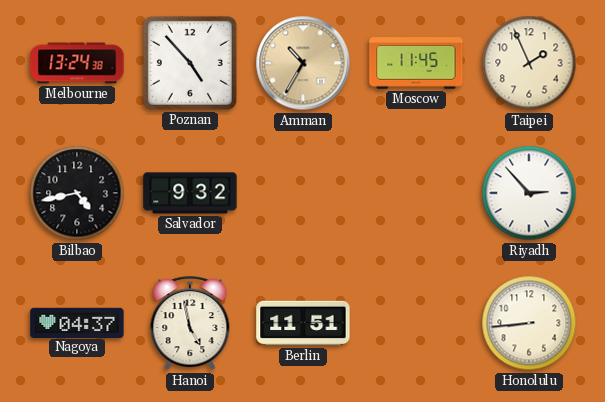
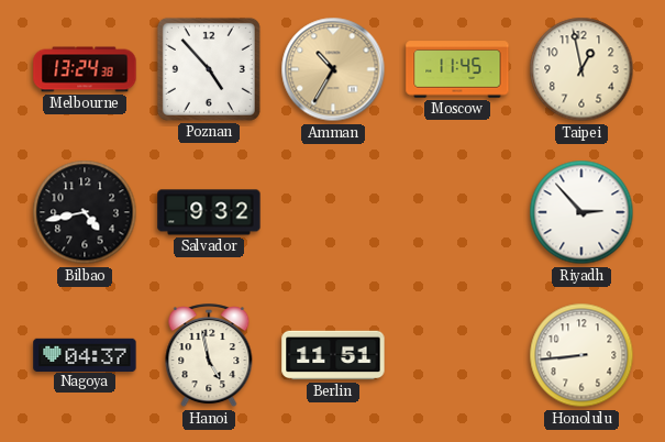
Taipei: 1:56 -> 12:58
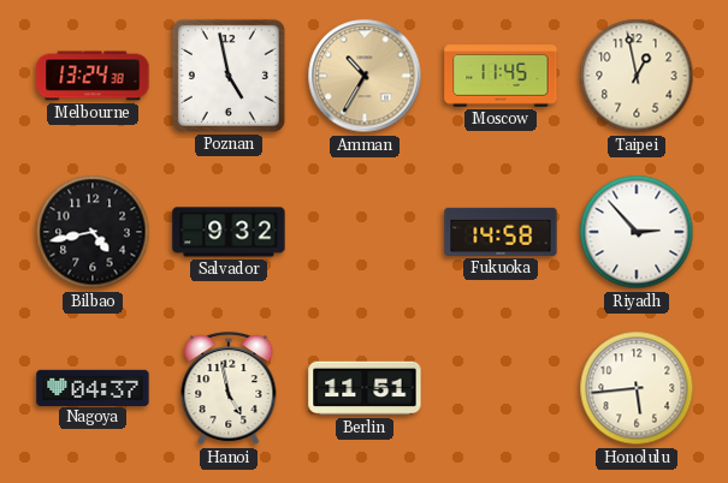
Poznan: 4:53 -> 4:58
Fukuoka: none -> 14:58
Honolulu: 8:44 -> 5:44
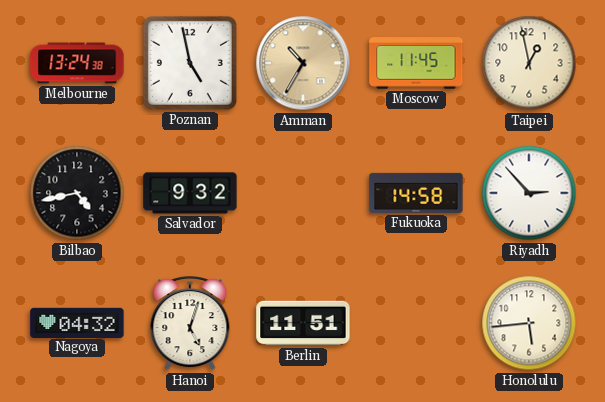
Nagoya: 04:37 -> 04:32
Hanoi: 4:58 -> 5:03
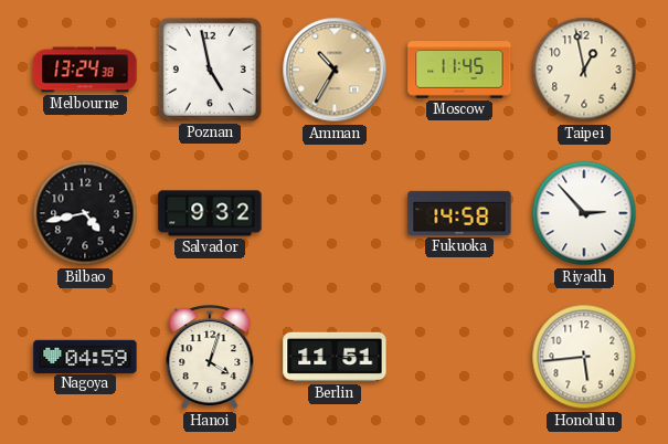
Nagoya: 04:32 -> 04:59
Hanoi: 5:03 -> 4:03
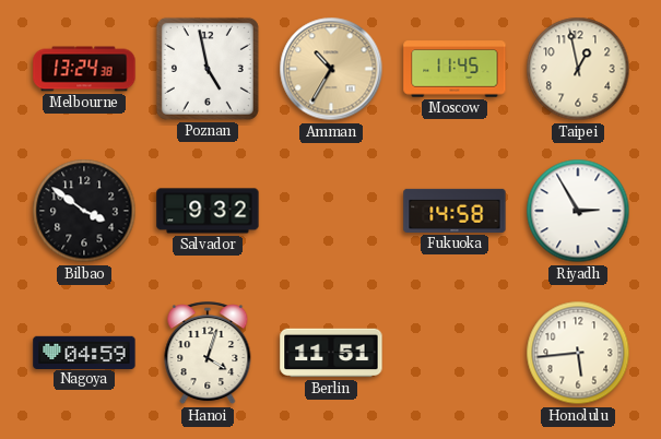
Bilbao: 4:43 -> 3:51
Riyadh: 2:53 -> 2:55
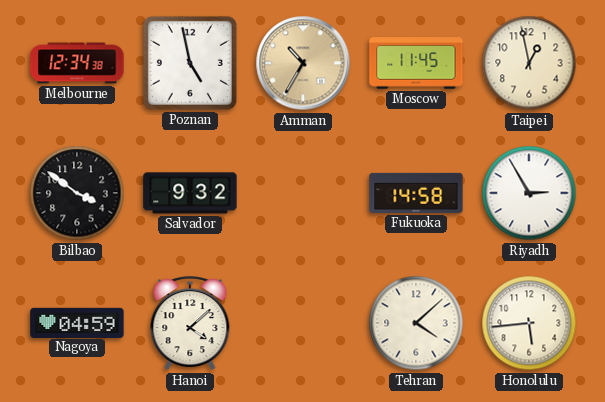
Melbourne: 13:24 -> 12:34
Hanoi: 4:03 -> 4:08
Berlin: 11:51 -> none
Tehran: none -> 4:08
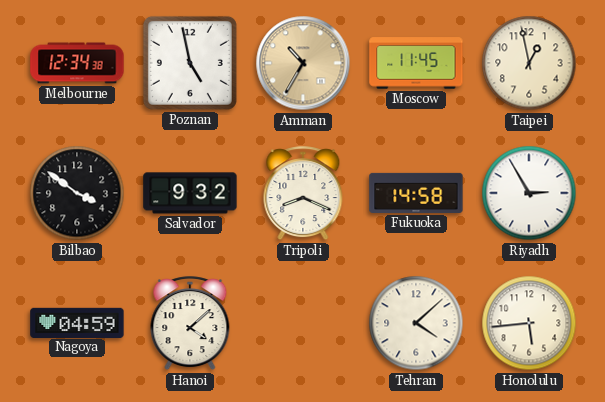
Tripoli: none -> 8:19
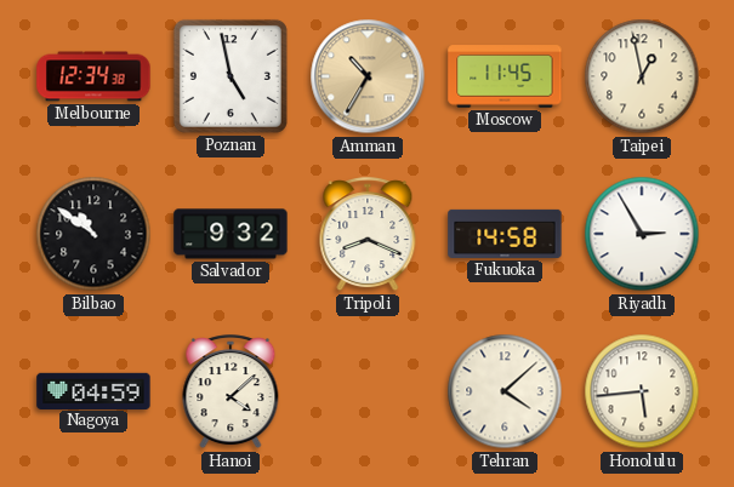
Bilbao: 3:51 -> 10:51
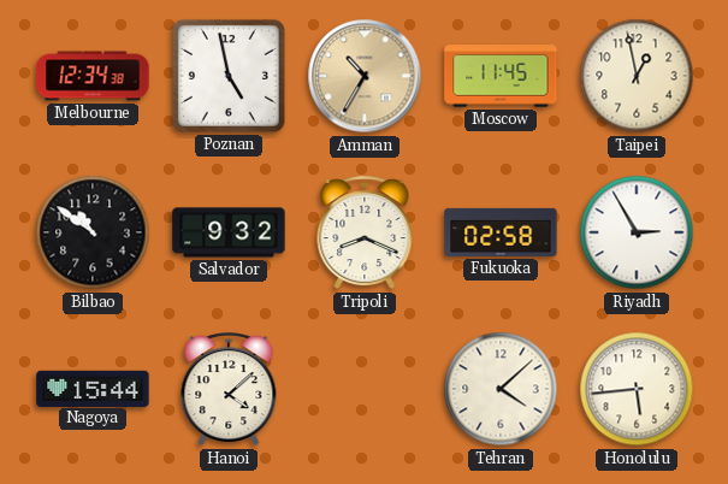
Fukuoka: 14:58 -> 02:58
Nagoya: 04:59 -> 15:44
